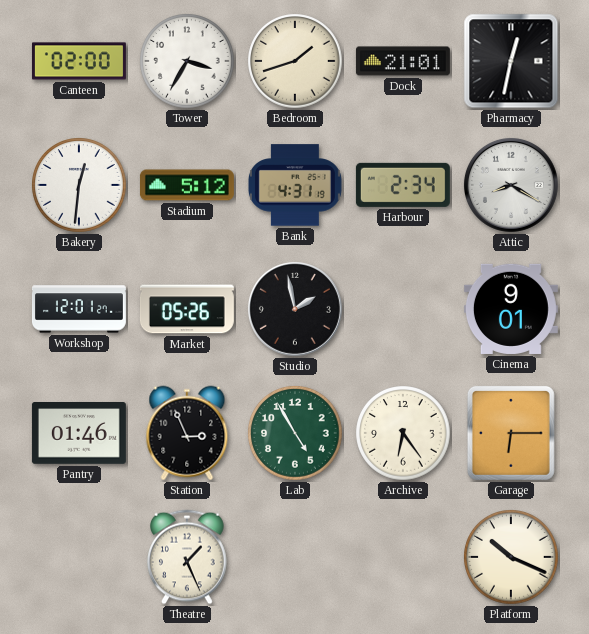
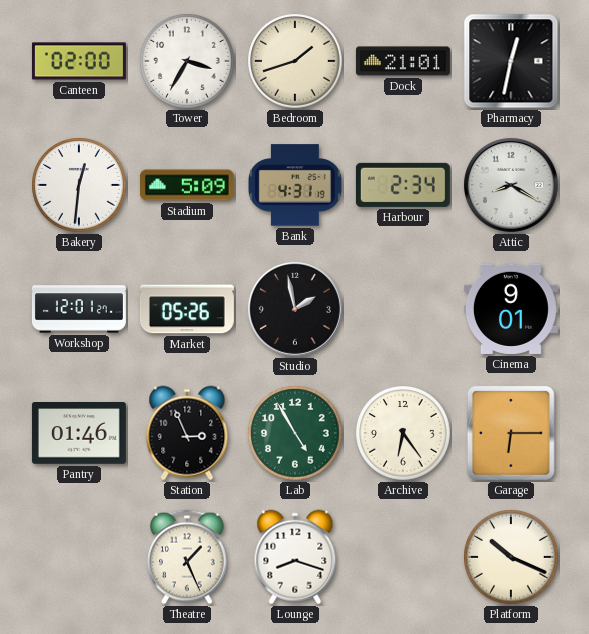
Stadium: 5:12 -> 5:09
Lounge: none -> 8:18
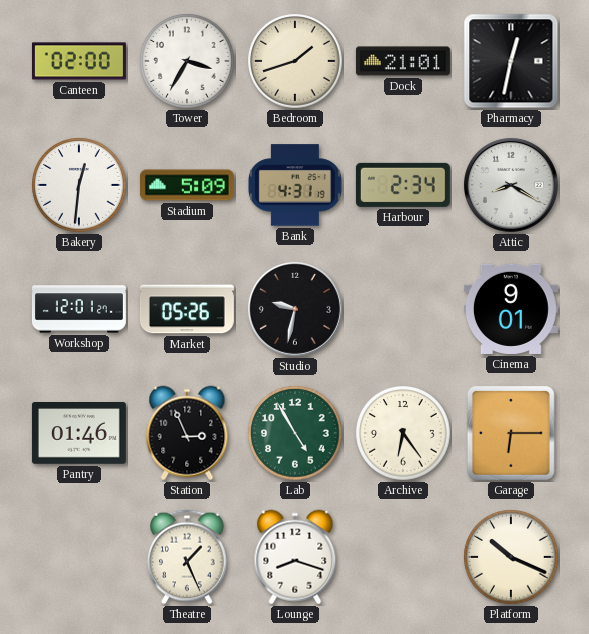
Studio: 1:58 -> 9:32
